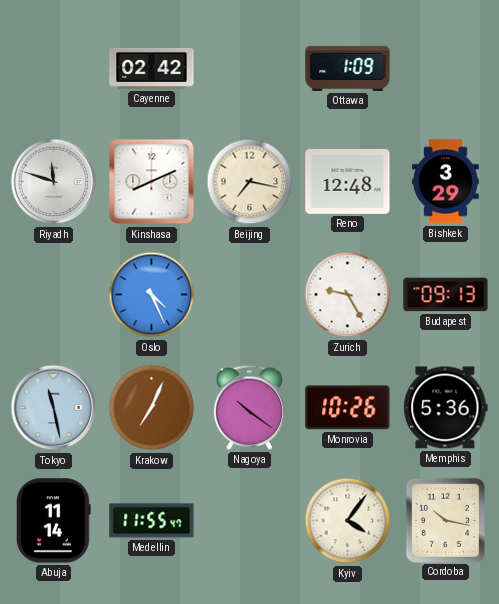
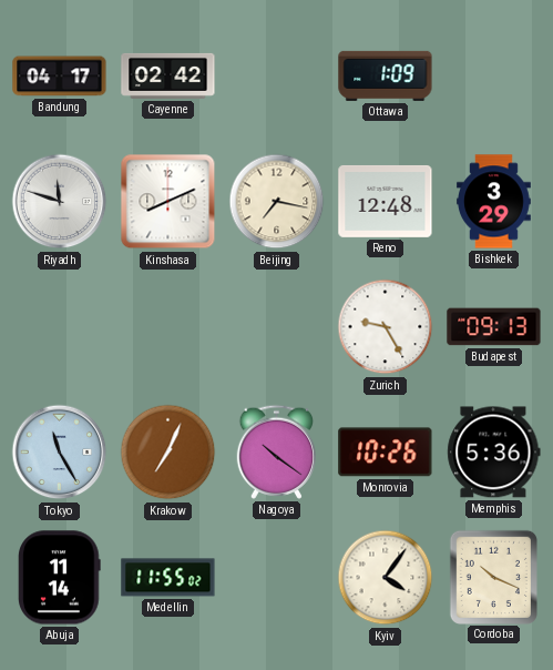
Bandung: none -> 04:17
Oslo: 4:26 -> none
Tokyo: 11:28 -> 11:25
Medellin: 11:55:47 -> 11:55:02
Cordoba: 10:17 -> 10:19
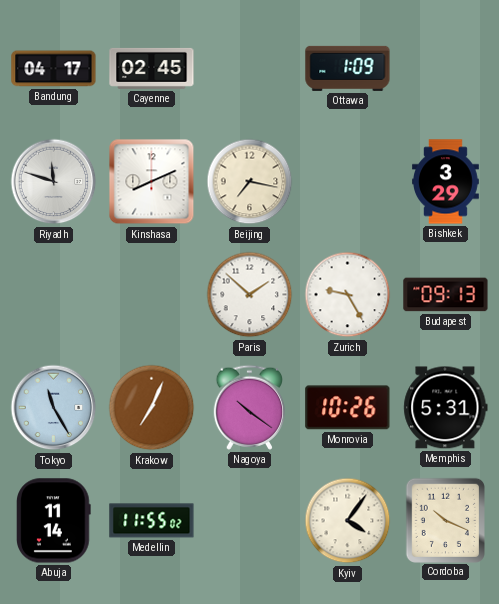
Cayenne: 02:42 -> 02:45
Reno: 12:48 -> none
Paris: none -> 1:52
Memphis: 5:36 -> 5:31
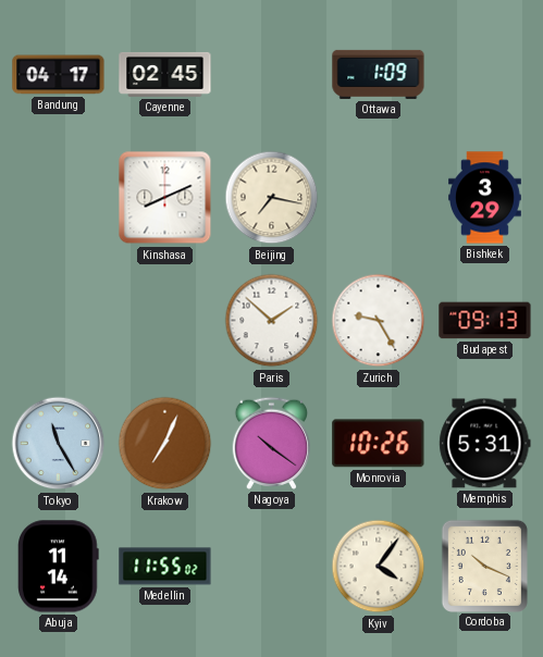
Riyadh: 11:48 -> none
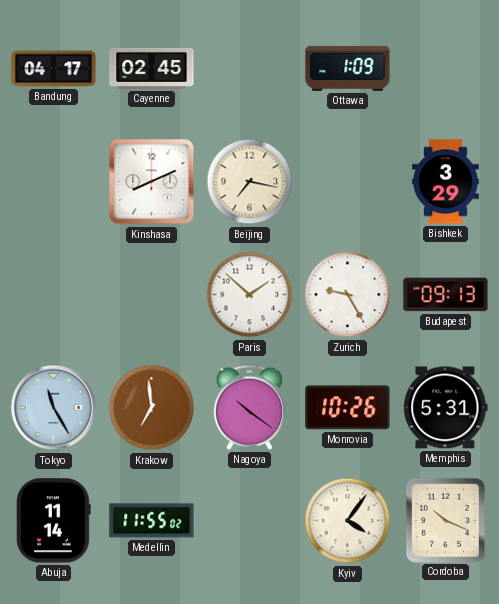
Krakow: 7:04 -> 6:59
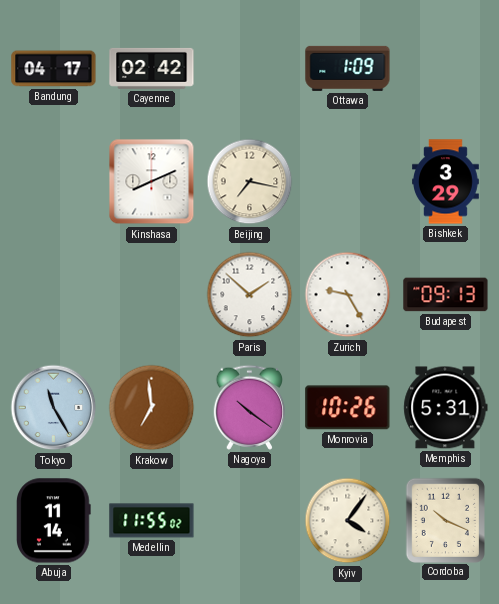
Cayenne: 02:45 -> 02:42
